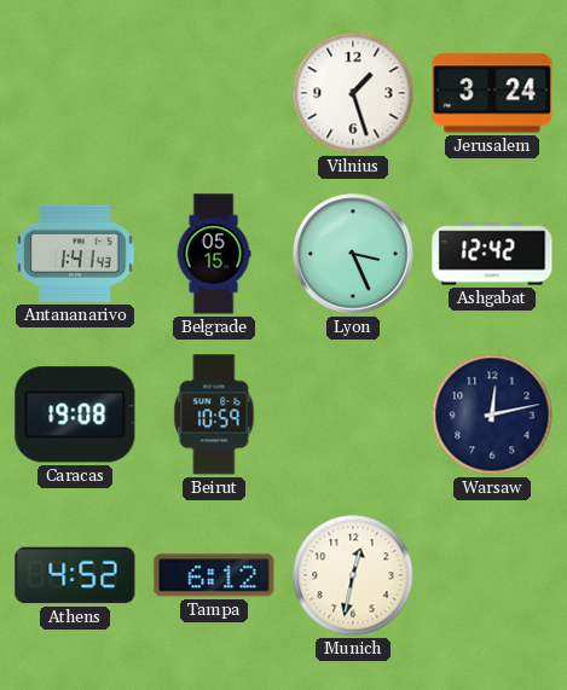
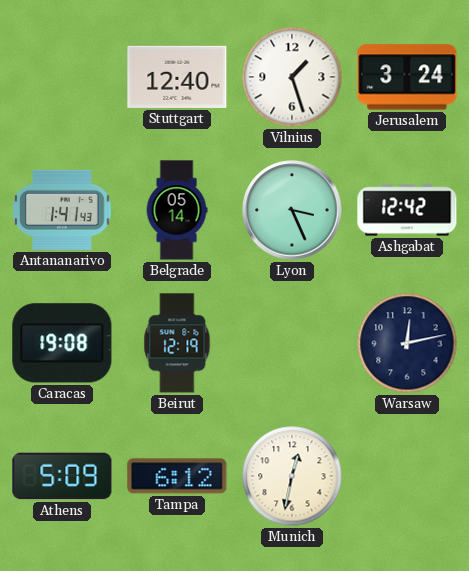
Stuttgart: none -> 12:40
Belgrade: 05:15 -> 05:14
Beirut: 10:59 -> 12:19
Athens: 4:52 -> 5:09
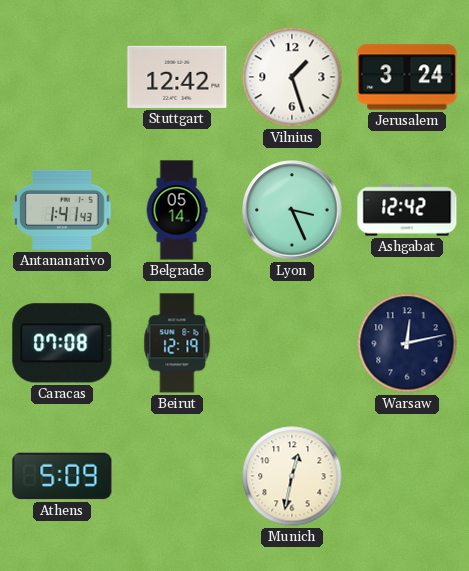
Stuttgart: 12:40 -> 12:42
Caracas: 19:08 -> 07:08
Tampa: 6:12 -> none
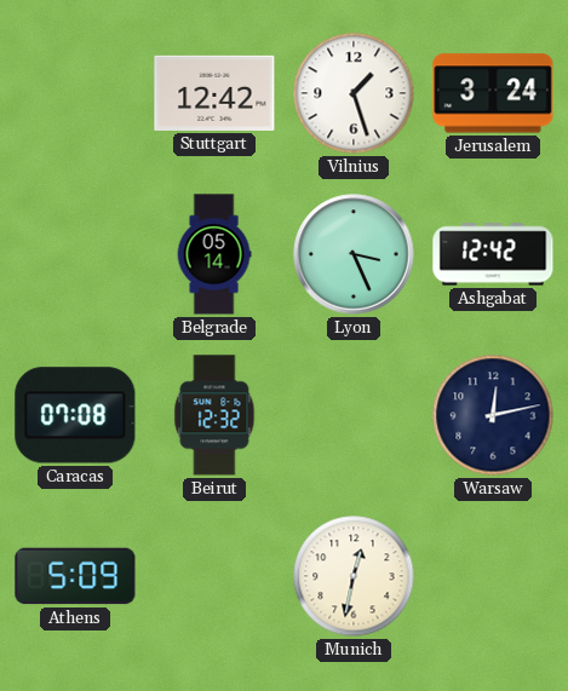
Antananarivo: 1:41 -> none
Beirut: 12:19 -> 12:32
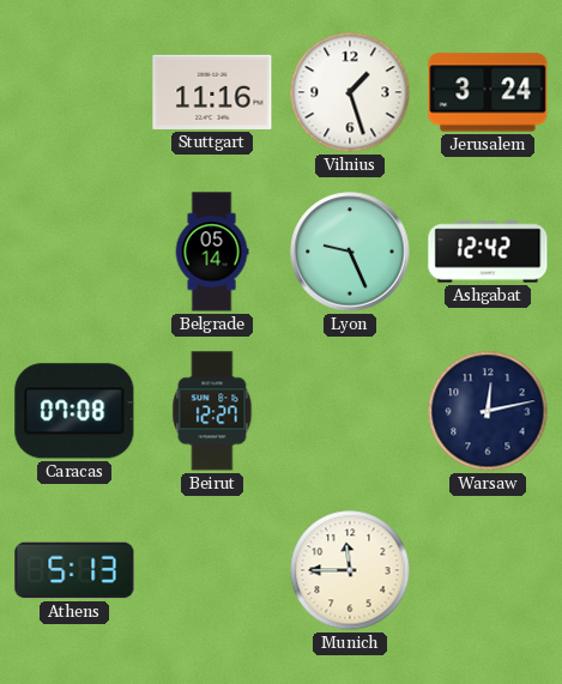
Stuttgart: 12:42 -> 11:16
Lyon: 3:26 -> 9:26
Beirut: 12:32 -> 12:27
Athens: 5:09 -> 5:13
Munich: 12:32 -> 11:45
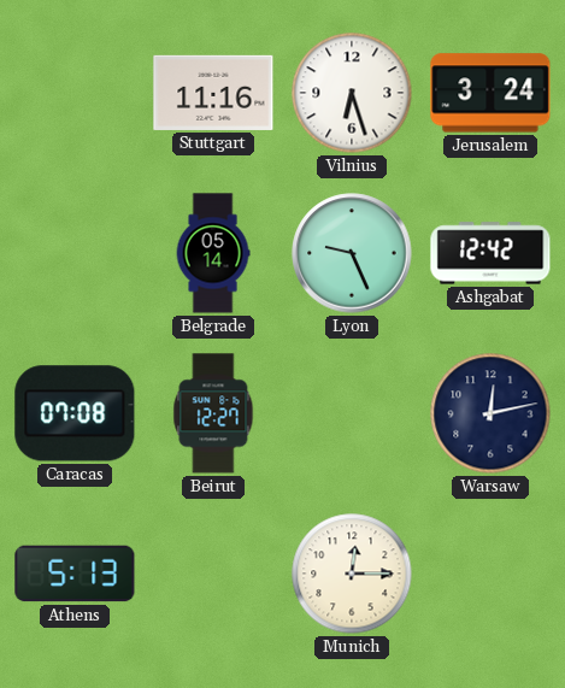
Vilnius: 1:27 -> 6:27
Munich: 11:45 -> 12:15
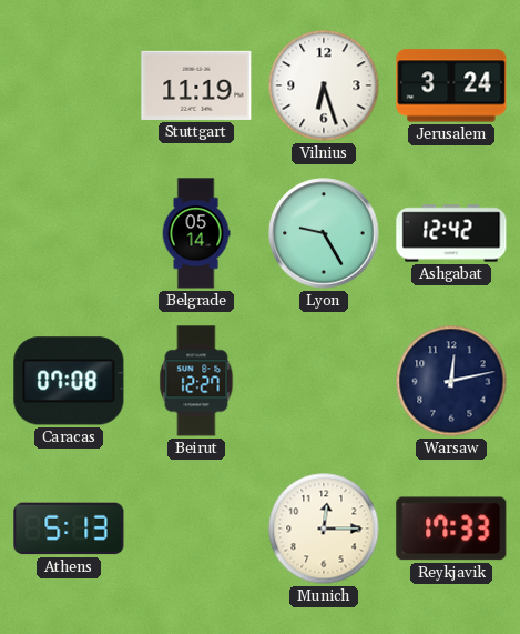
Stuttgart: 11:16 -> 11:19
Lyon: 9:26 -> 9:25
Reykjavik: none -> 17:33
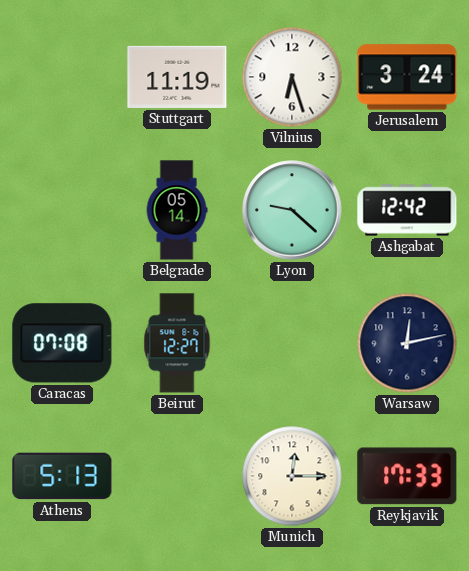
Lyon: 9:25 -> 9:22
